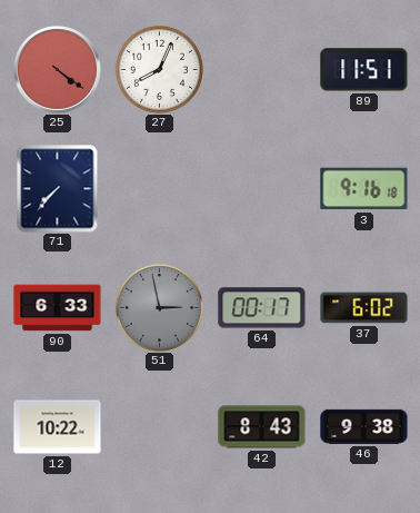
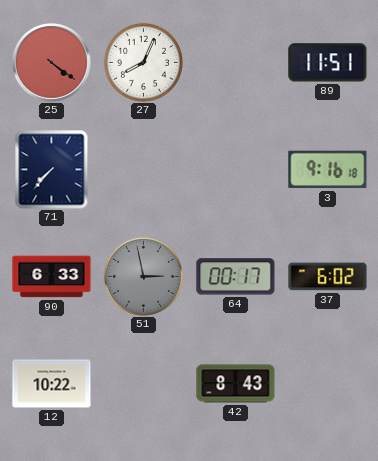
46: 9:38 -> none
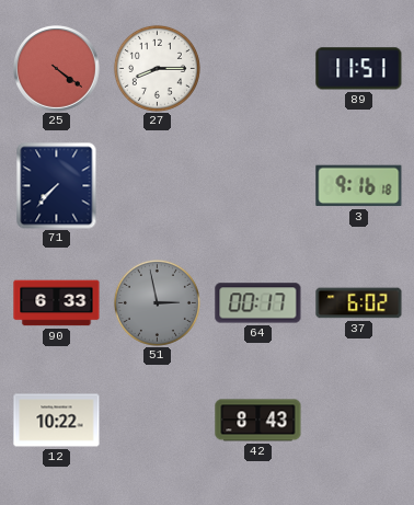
27: 8:04 -> 8:15
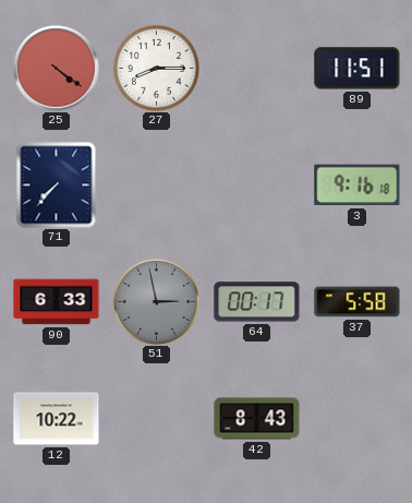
37: 6:02 -> 5:58
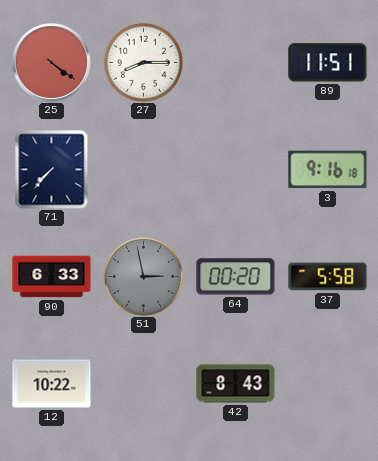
64: 00:17 -> 00:20
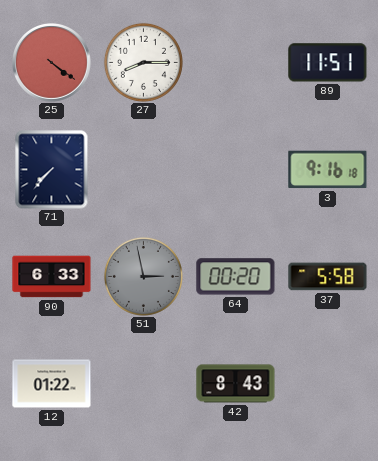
12: 10:22 -> 01:22
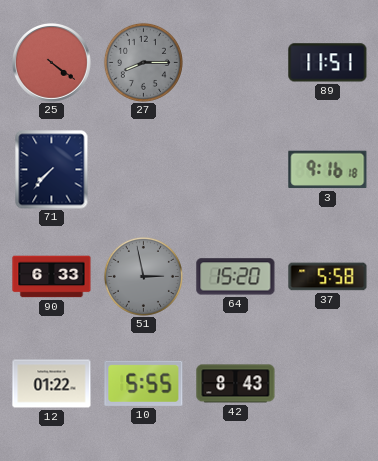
27 dial: white -> grey
64: 00:20 -> 15:20
10: none -> 5:55
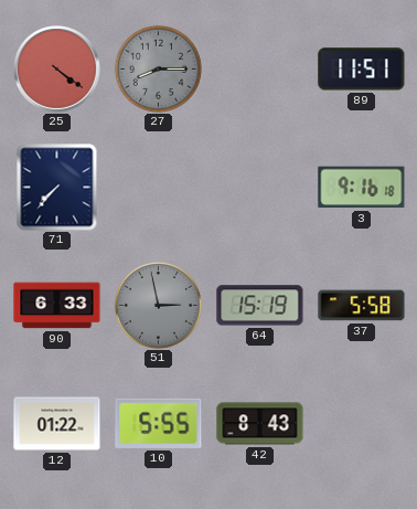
64: 15:20 -> 15:19
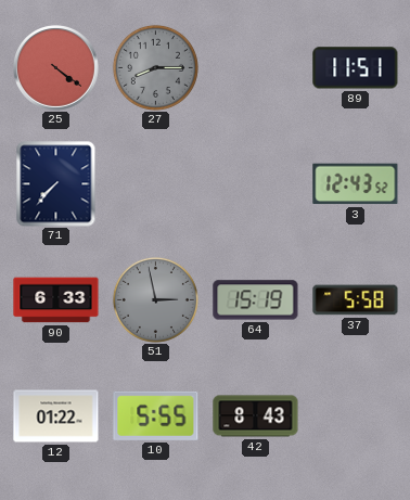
3: 9:16 -> 12:43
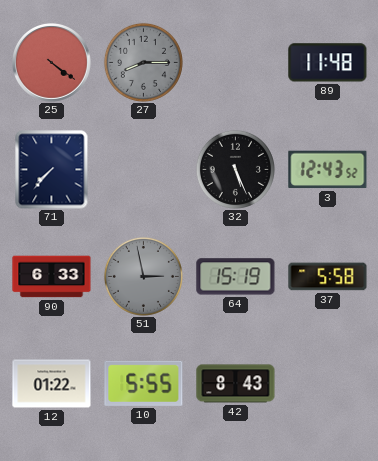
89: 11:51 -> 11:48
32: none -> 5:26
